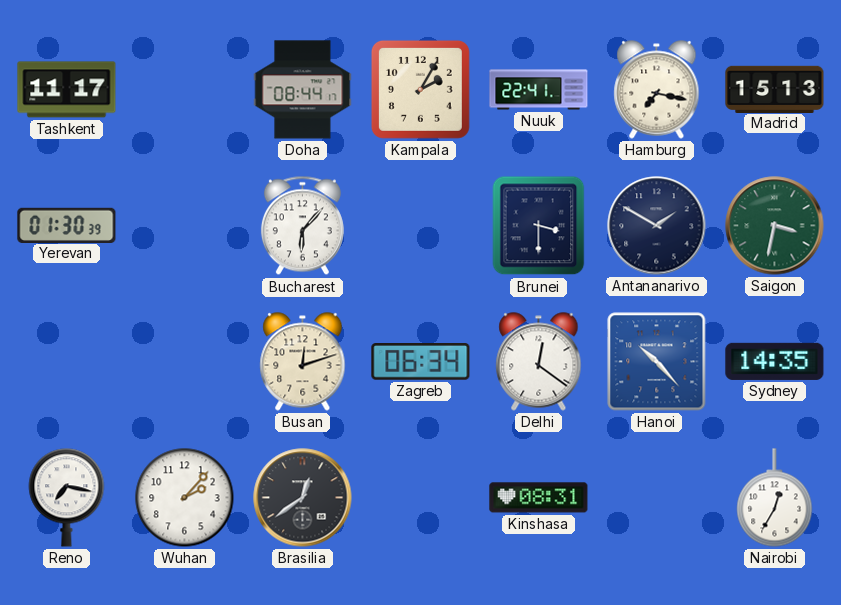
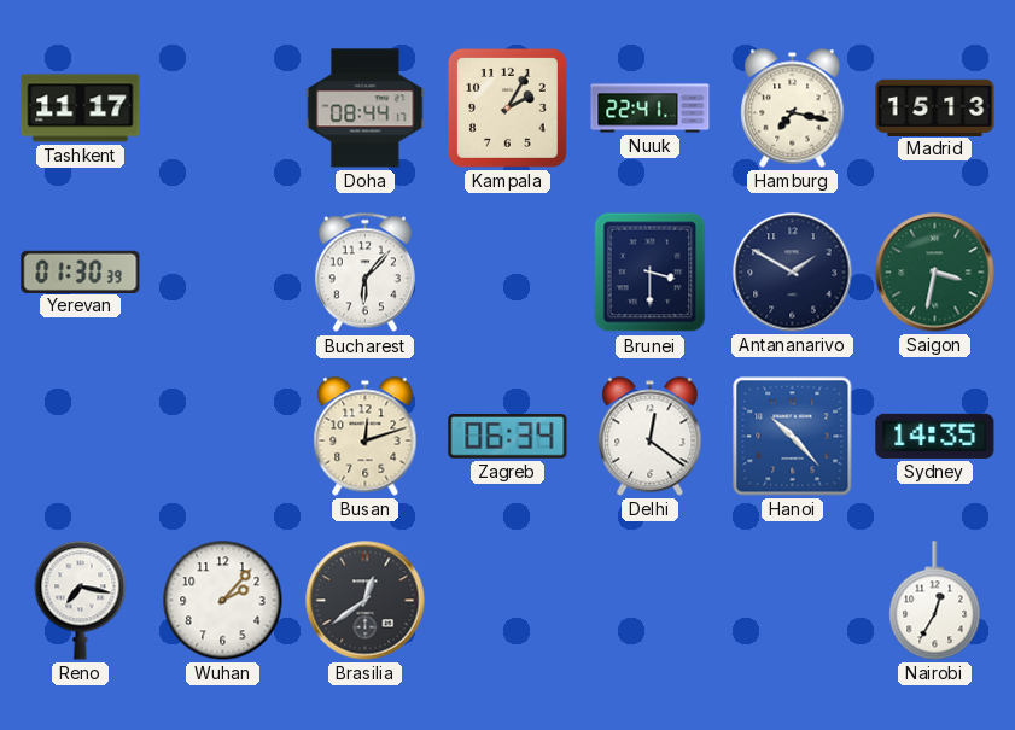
Kinshasa: 08:31 -> none
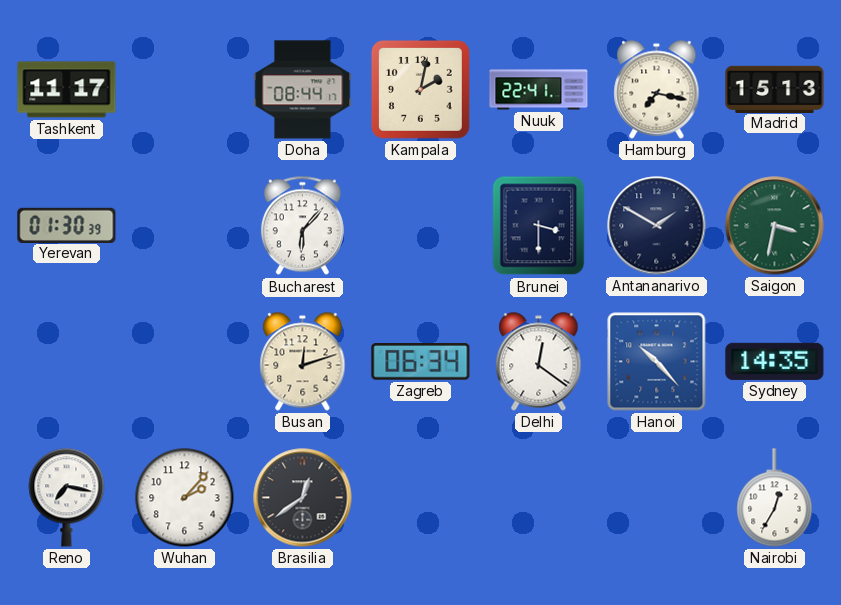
Kampala: 2:05 -> 2:02
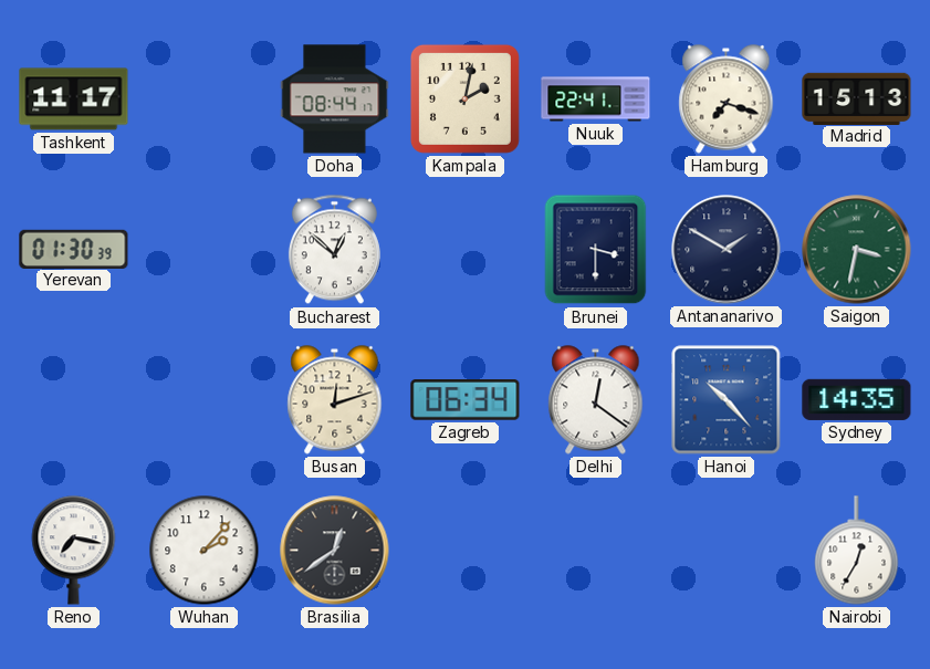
Hamburg: 7:17 -> 7:18
Bucharest: 6:07 -> 12:52
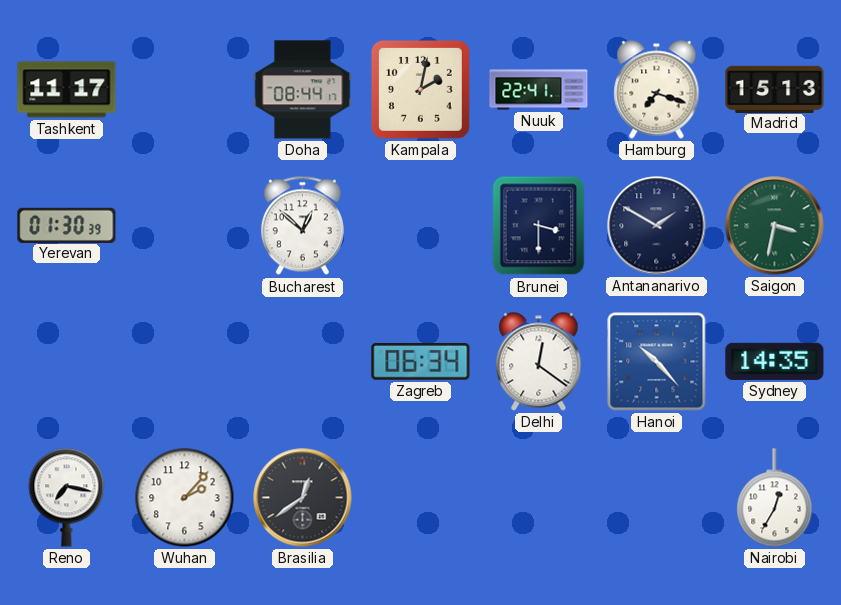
Busan: 12:12 -> none
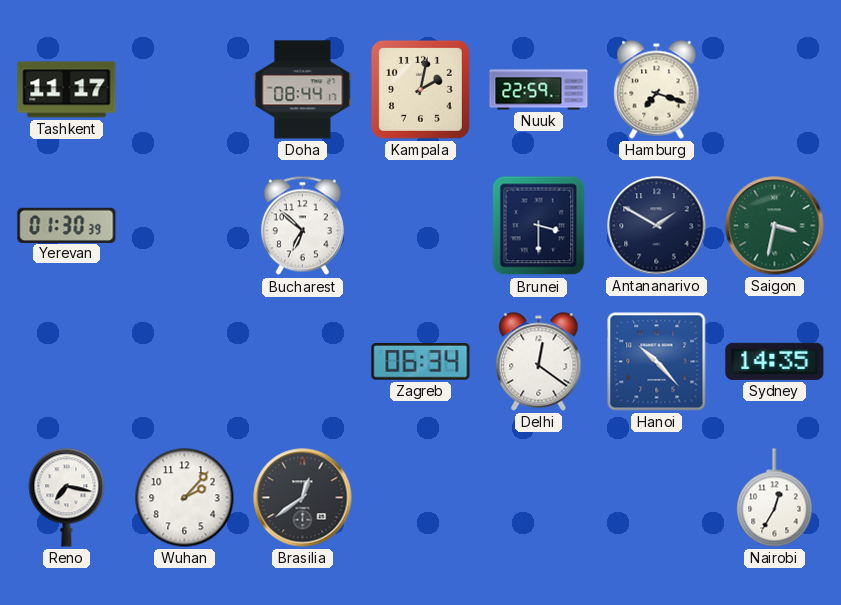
Nuuk: 22:41 -> 22:59
Madrid: 15:13 -> none
Bucharest: 12:52 -> 6:52
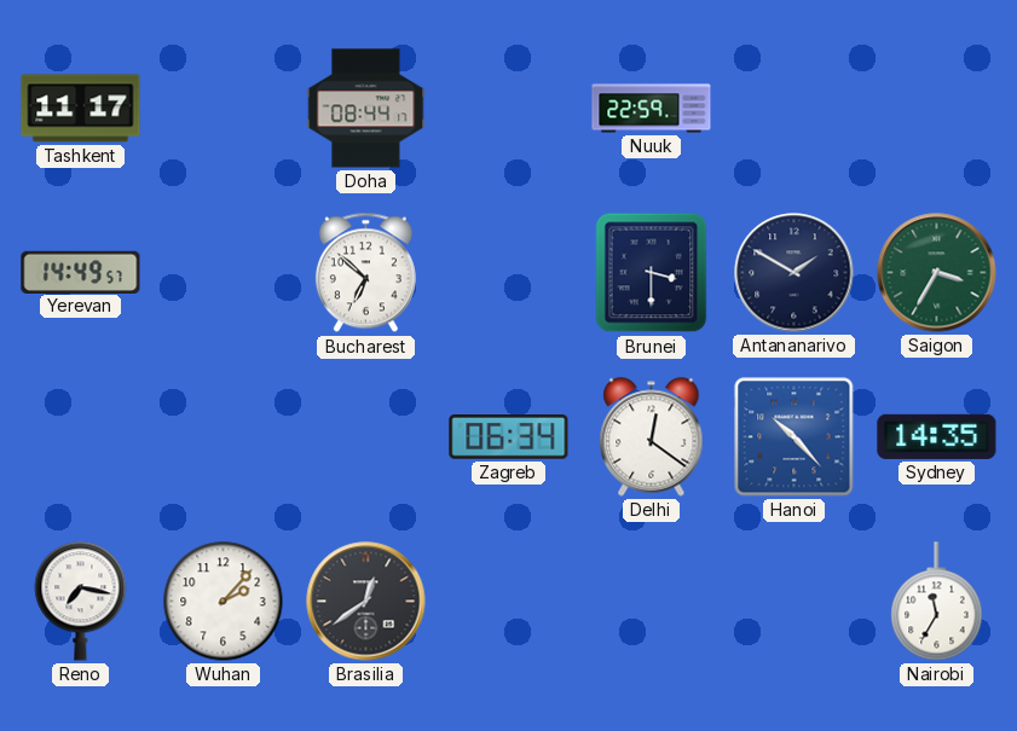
Kampala: 2:02 -> none
Hamburg: 7:18 -> none
Yerevan: 01:30 -> 14:49
Saigon: 3:32 -> 3:35
Nairobi: 12:35 -> 11:35
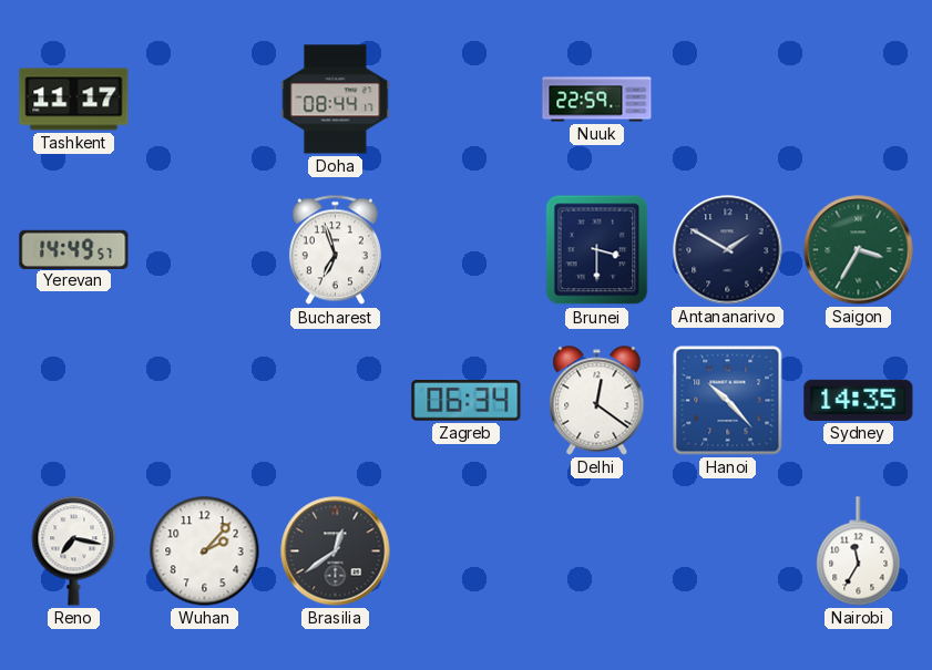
Bucharest: 6:52 -> 6:57
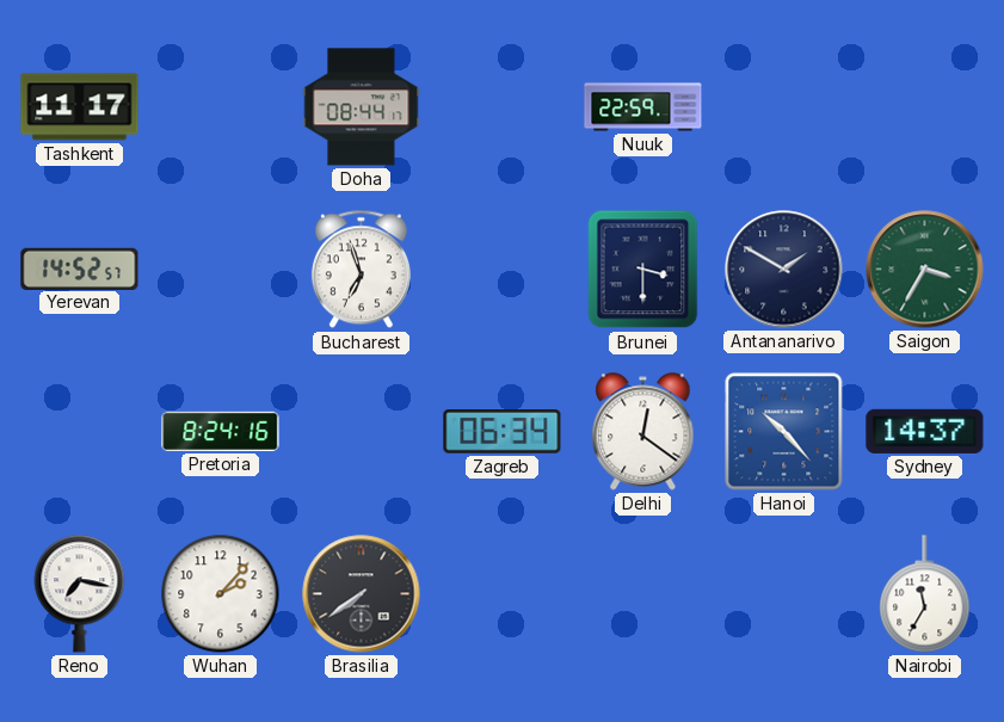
Yerevan: 14:49 -> 14:52
Pretoria: none -> 8:24
Sydney: 14:35 -> 14:37
Brasilia: 12:39 -> 7:39
